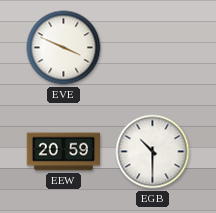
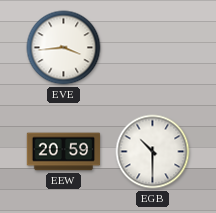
EVE: 3:49 -> 3:44
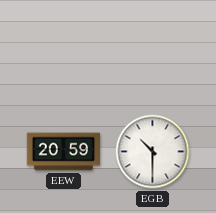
EVE: 3:44 -> none
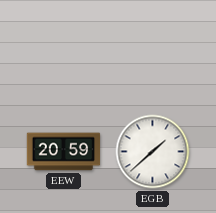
EGB: 10:30 -> 1:38
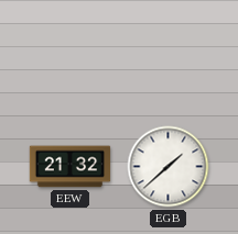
EEW: 20:59 -> 21:32
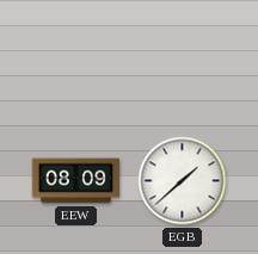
EEW: 21:32 -> 08:09
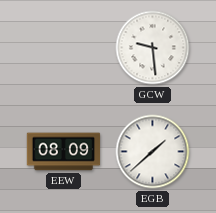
GCW: none -> 9:29
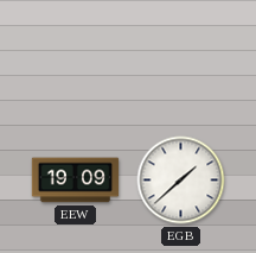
GCW: 9:29 -> none
EEW: 08:09 -> 19:09
